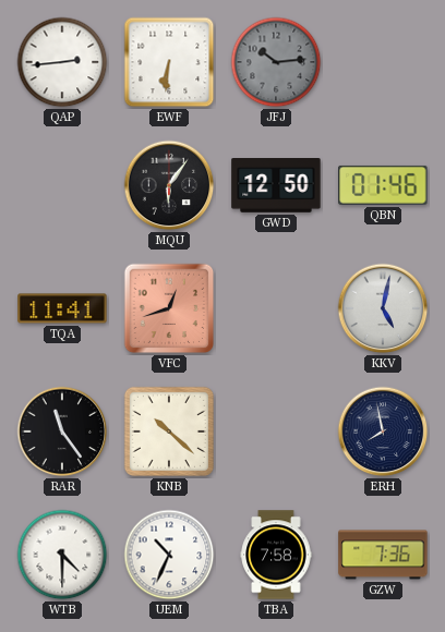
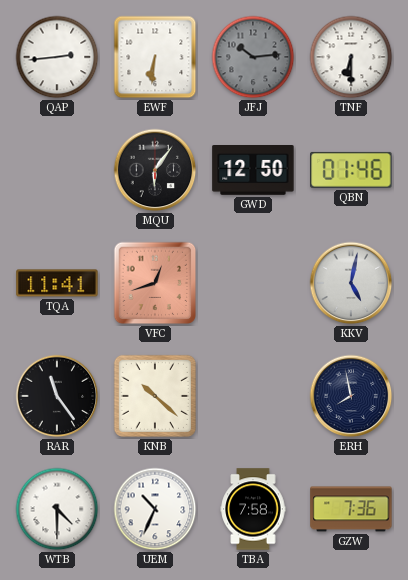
TNF: none -> 6:30
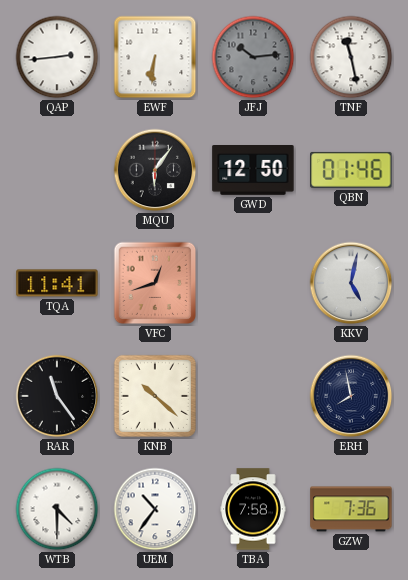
TNF: 6:30 -> 11:28
UEM: 10:34 -> 10:36
